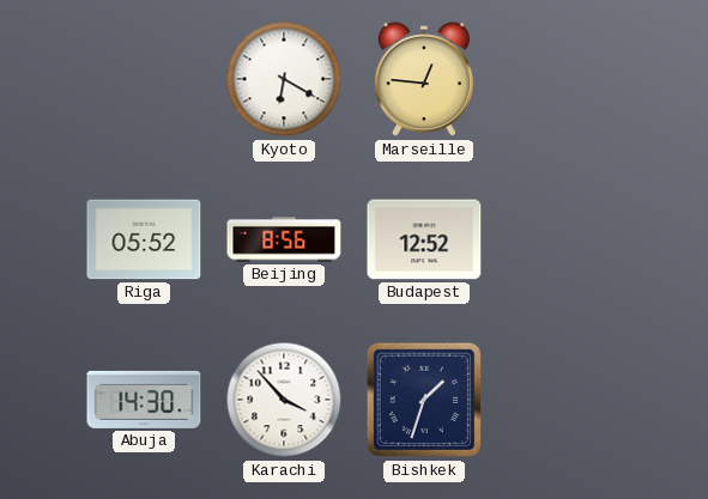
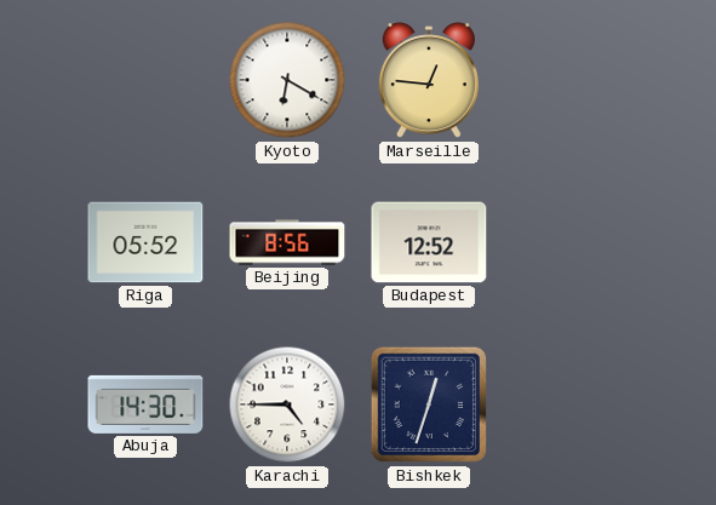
Karachi: 3:53 -> 4:45
Bishkek: 1:33 -> 12:33
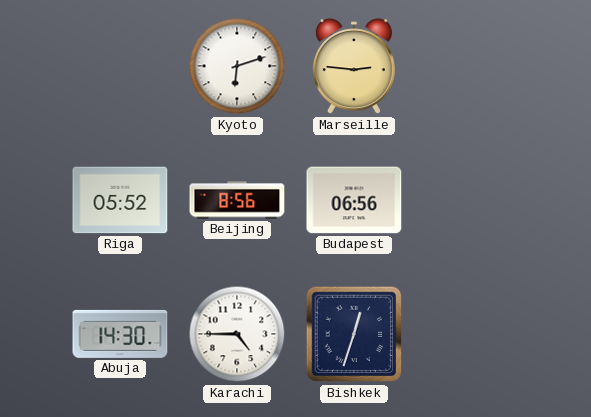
Kyoto: 6:20 -> 6:12
Marseille: 12:46 -> 2:46
Budapest: 12:52 -> 06:56
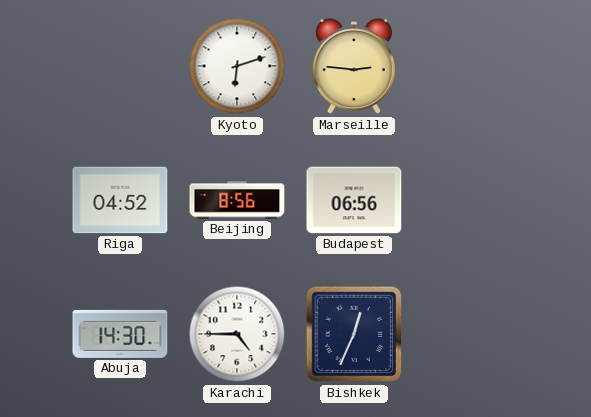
Riga: 05:52 -> 04:52
Bishkek: 12:33 -> 12:34
